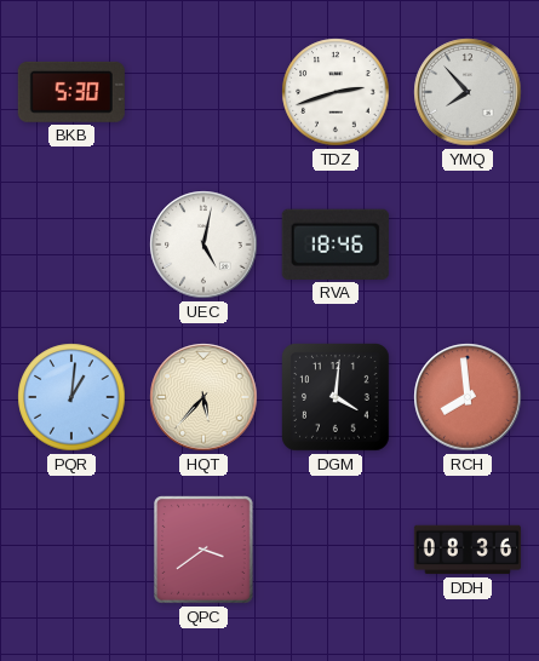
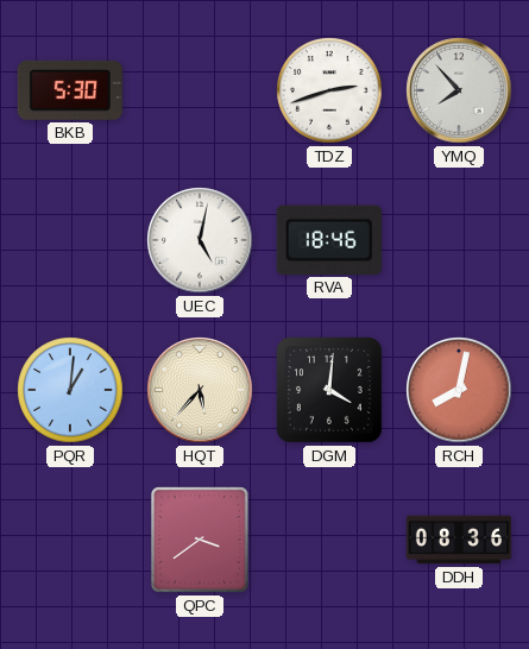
RCH: 7:59 -> 8:02
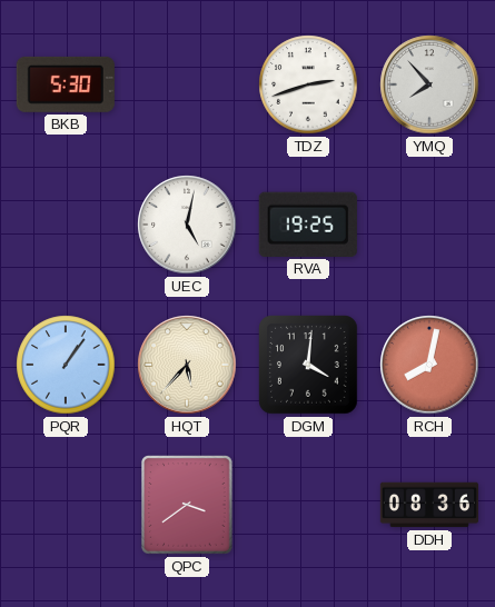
RVA: 18:46 -> 19:25
PQR: 1:01 -> 1:06
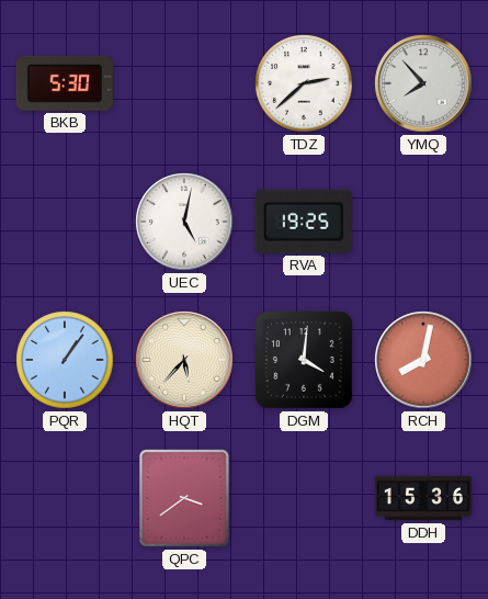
TDZ: 2:42 -> 2:38
DDH: 08:36 -> 15:36
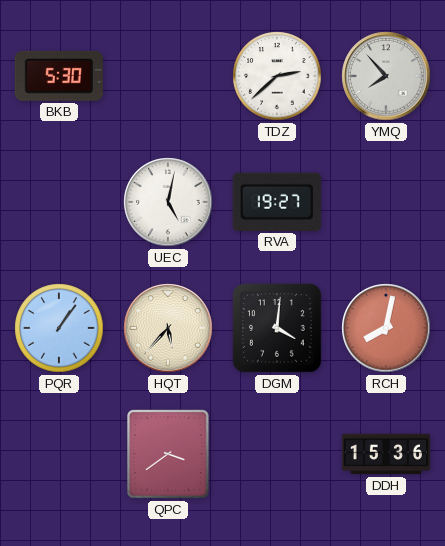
RVA: 19:25 -> 19:27
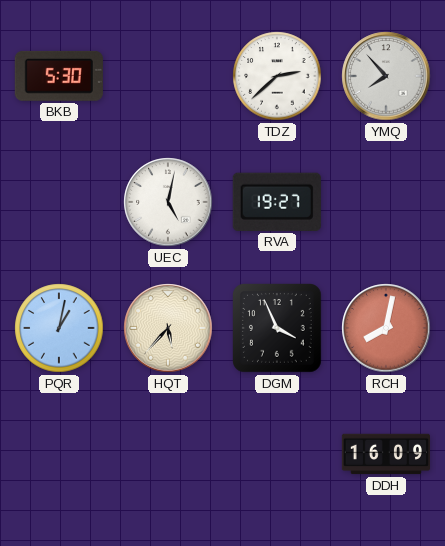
PQR: 1:06 -> 1:02
DGM: 4:01 -> 3:56
QPC: 3:39 -> none
DDH: 15:36 -> 16:09
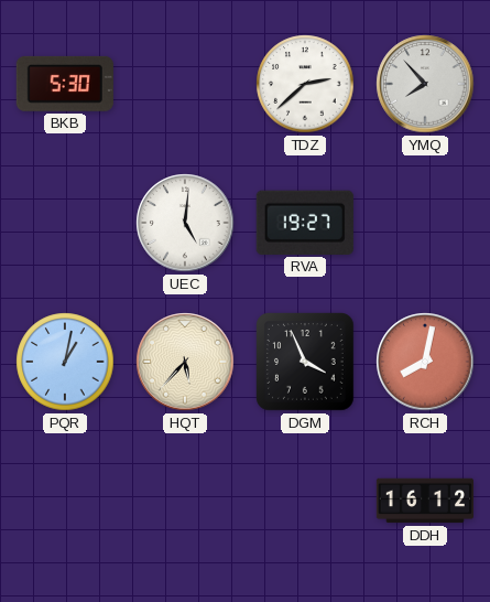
UEC: 5:02 -> 5:01
DDH: 16:09 -> 16:12
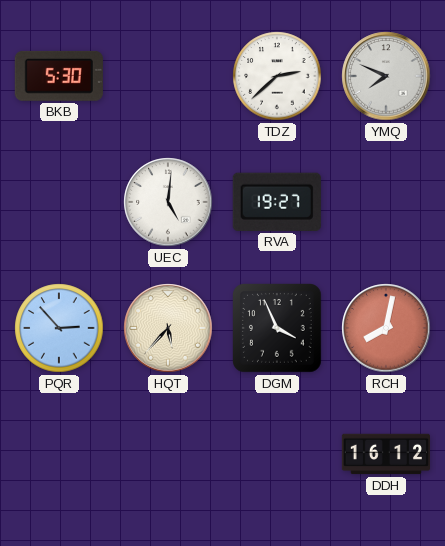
YMQ: 7:53 -> 7:49
PQR: 1:02 -> 2:53
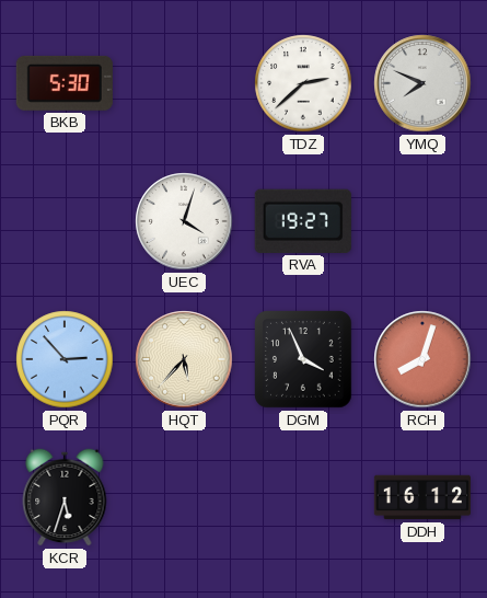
UEC: 5:01 -> 4:03
RCH: 8:02 -> 8:03
KCR: none -> 5:33
